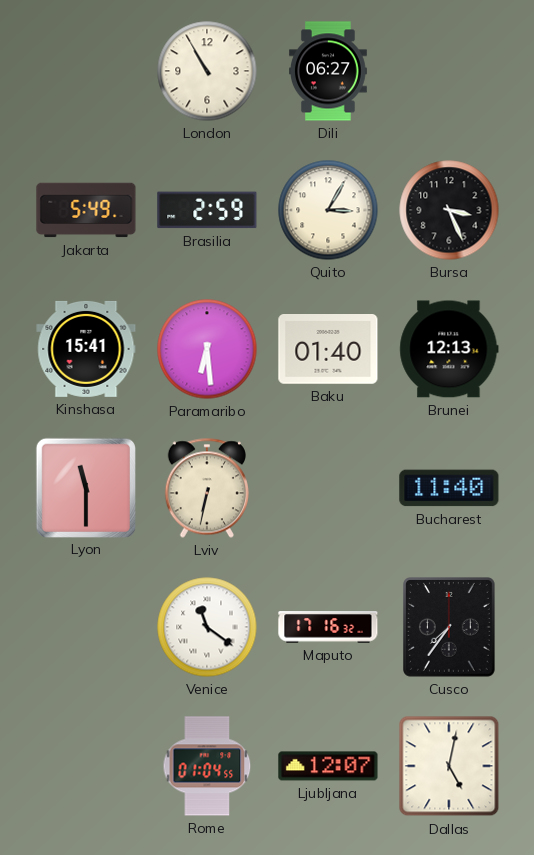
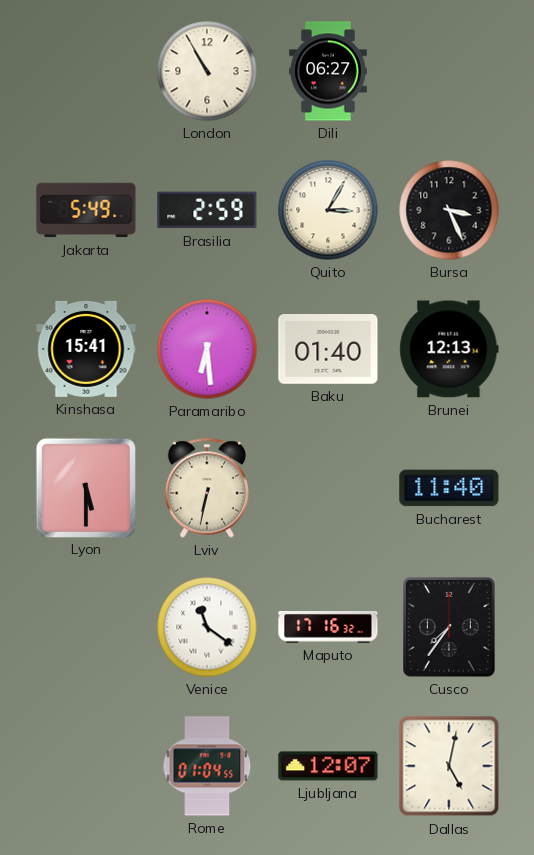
Lyon: 11:30 -> 5:30
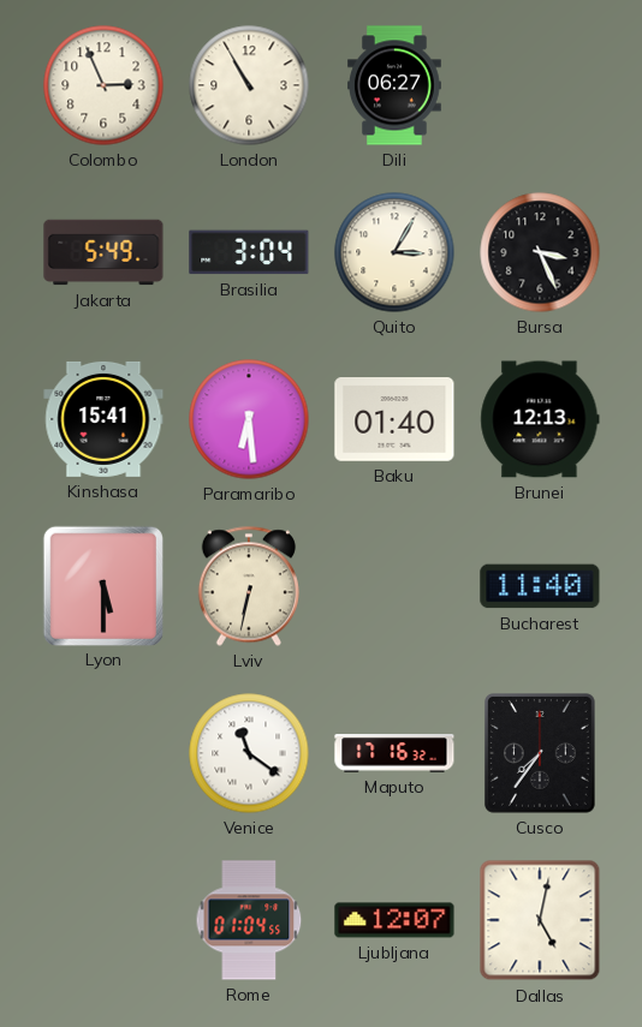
Colombo: none -> 2:56
Brasilia: 2:59 -> 3:04
